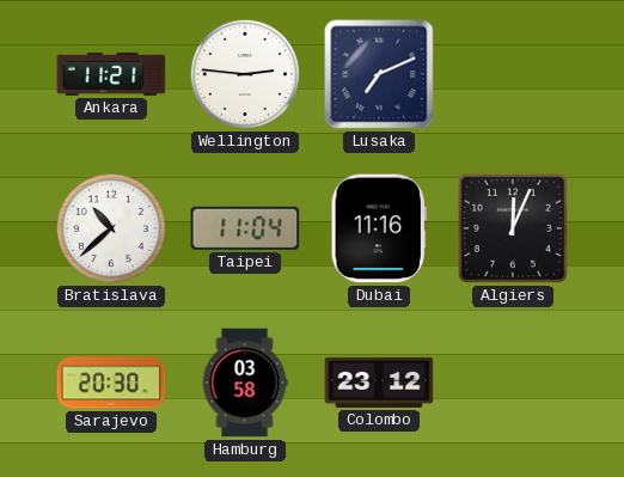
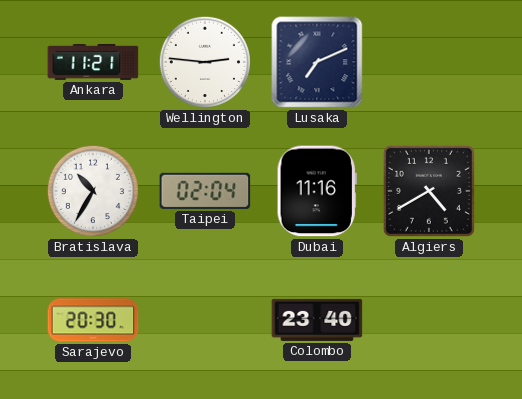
Bratislava: 10:38 -> 10:35
Taipei: 11:04 -> 02:04
Algiers: 12:04 -> 4:40
Hamburg: 03:58 -> none
Colombo: 23:12 -> 23:40
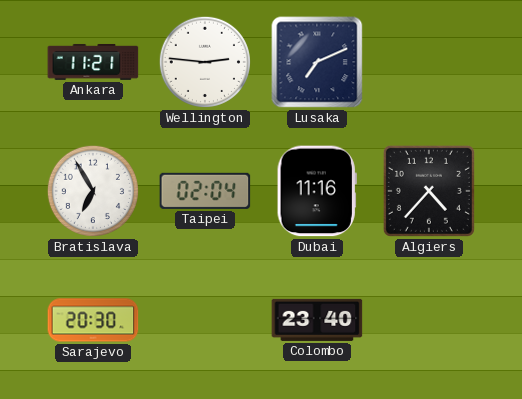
Bratislava: 10:35 -> 6:55
Algiers: 4:40 -> 4:37
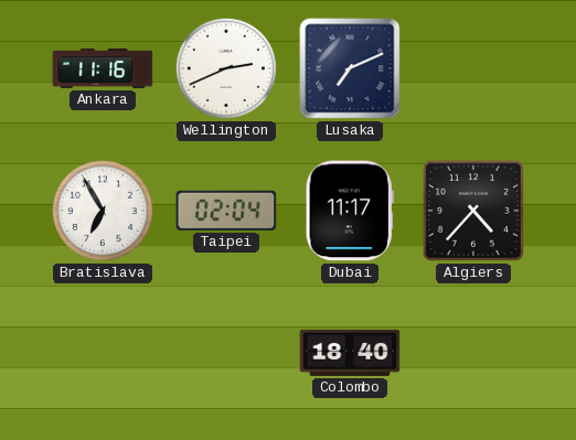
Ankara: 11:21 -> 11:16
Wellington: 2:46 -> 2:41
Dubai: 11:16 -> 11:17
Sarajevo: 20:30 -> none
Colombo: 23:40 -> 18:40
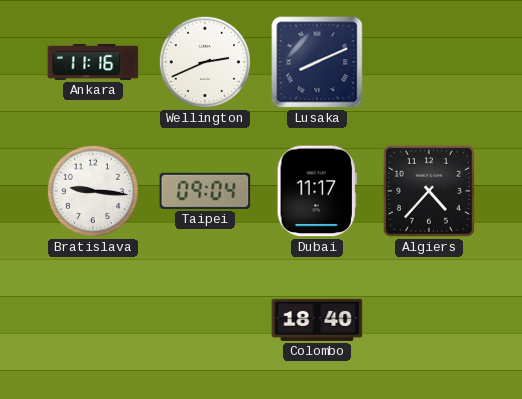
Lusaka: 7:11 -> 8:11
Bratislava: 6:55 -> 9:16
Taipei: 02:04 -> 09:04
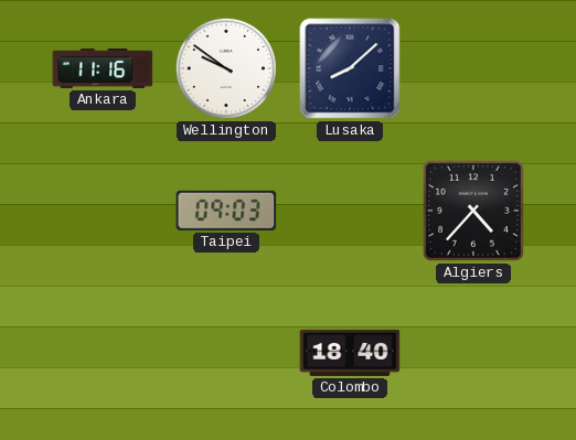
Wellington: 2:41 -> 9:51
Lusaka: 8:11 -> 8:08
Bratislava: 9:16 -> none
Taipei: 09:04 -> 09:03
Dubai: 11:17 -> none
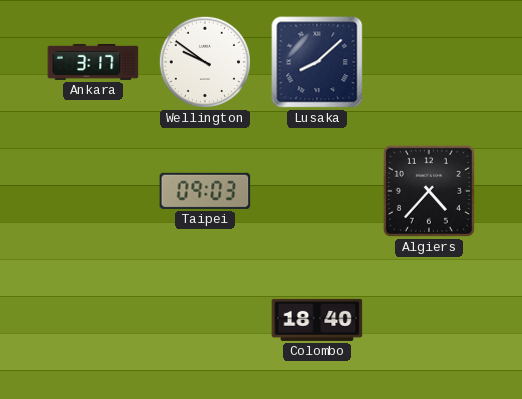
Ankara: 11:16 -> 3:17
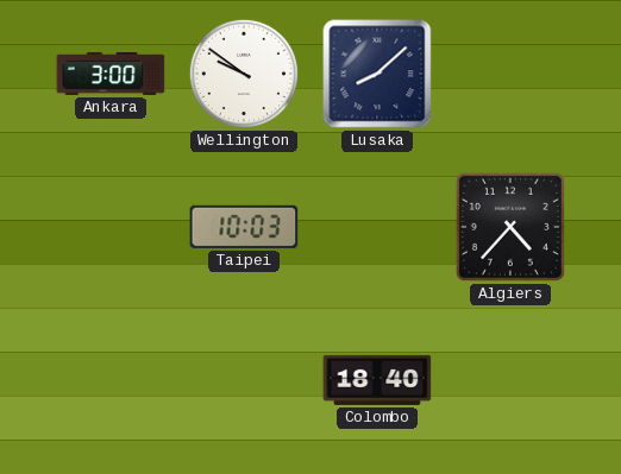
Ankara: 3:17 -> 3:00
Taipei: 09:03 -> 10:03
